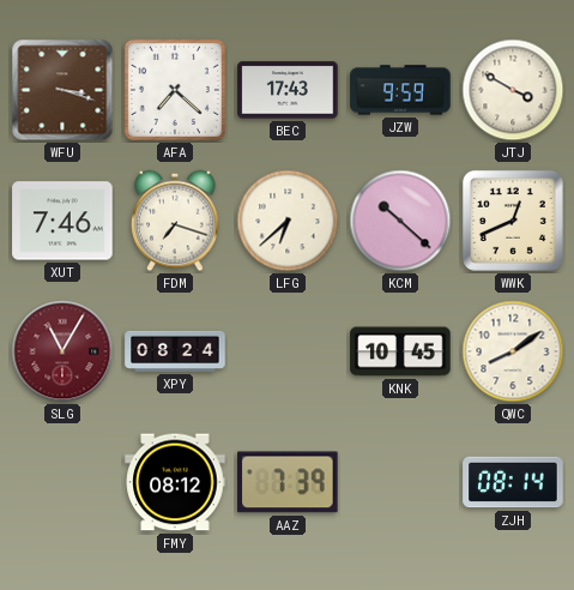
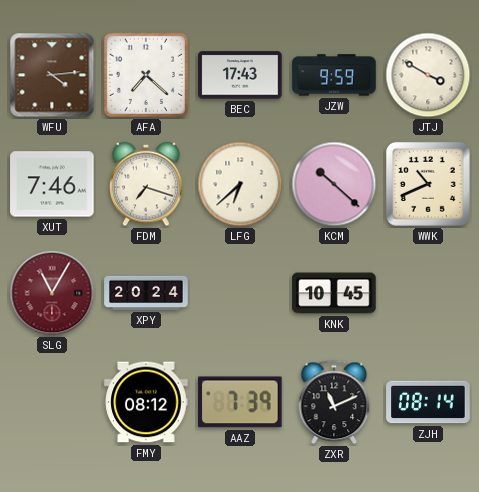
WFU: 3:18 -> 4:14
WWK: 12:41 -> 10:41
XPY: 08:24 -> 20:24
QWC: 8:09 -> none
ZXR: none -> 11:11
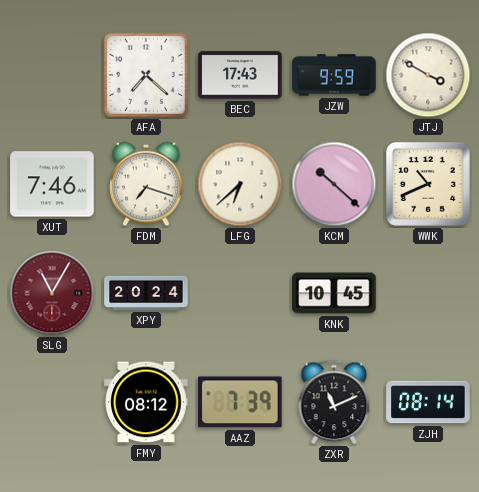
WFU: 4:14 -> none
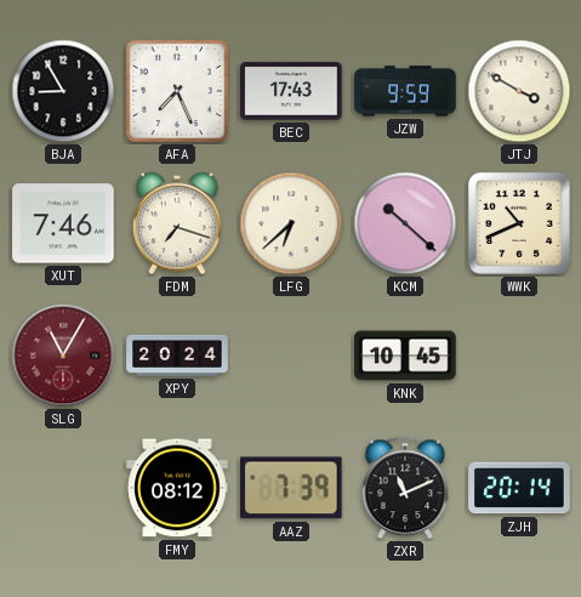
BJA: none -> 8:55
AFA: 7:22 -> 7:26
ZJH: 08:14 -> 20:14
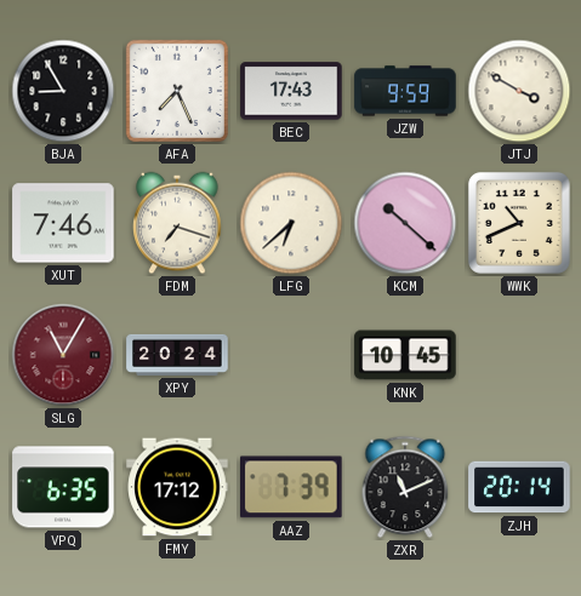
VPQ: none -> 6:35
FMY: 08:12 -> 17:12
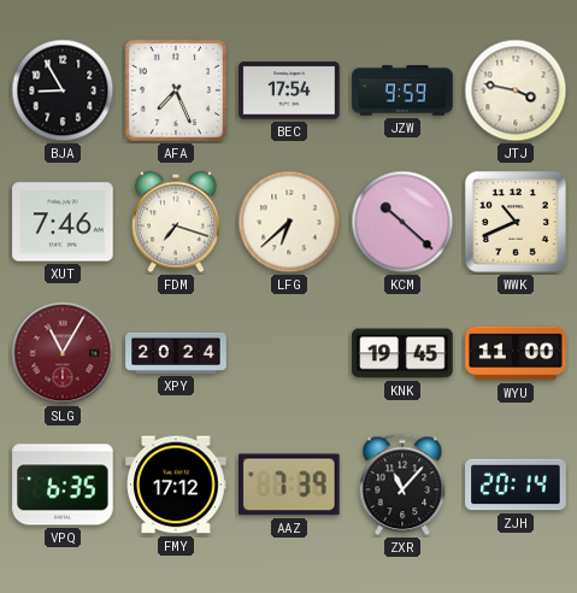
BEC: 17:43 -> 17:54
JTJ: 3:50 -> 3:47
KNK: 10:45 -> 19:45
WYU: none -> 11:00
ZXR: 11:11 -> 11:07
